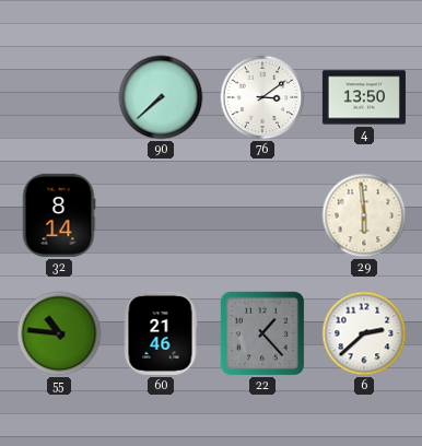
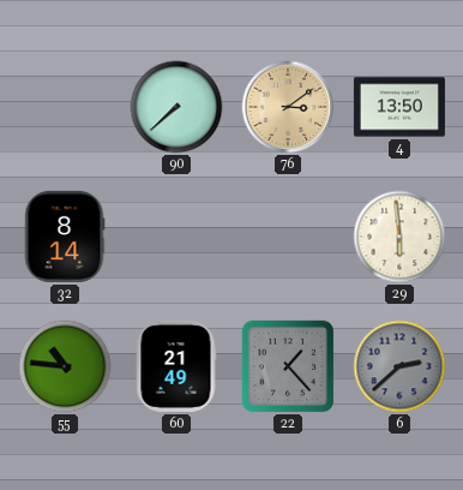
76 dial: white -> champagne
60: 21:46 -> 21:49
6 dial: white -> grey
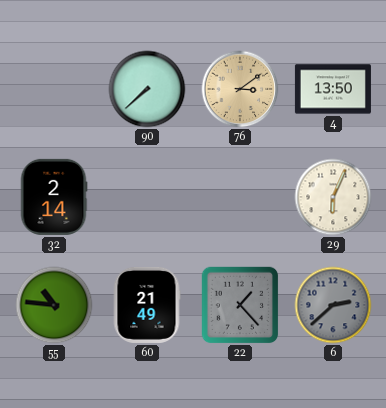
32: 8:14 -> 2:14
29: 5:59 -> 6:04
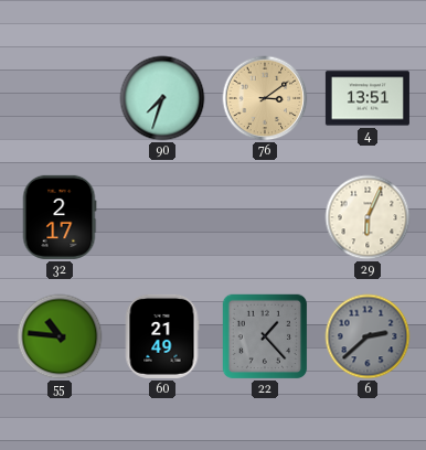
90: 7:38 -> 7:33
4: 13:50 -> 13:51
32: 2:14 -> 2:17
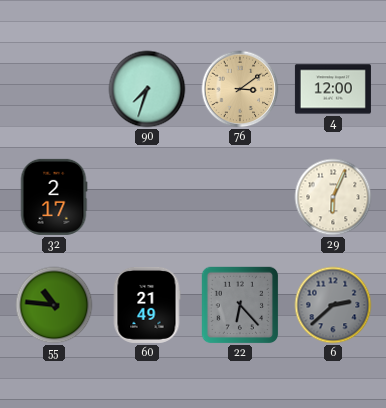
4: 13:51 -> 12:00
22: 1:23 -> 6:23
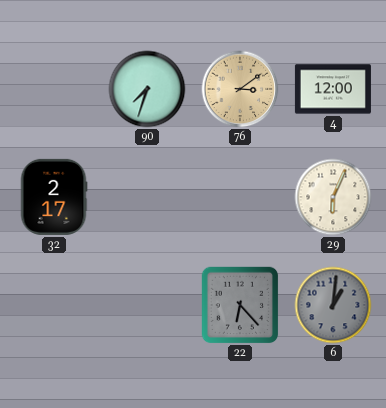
55: 10:46 -> none
60: 21:49 -> none
6: 2:38 -> 1:01
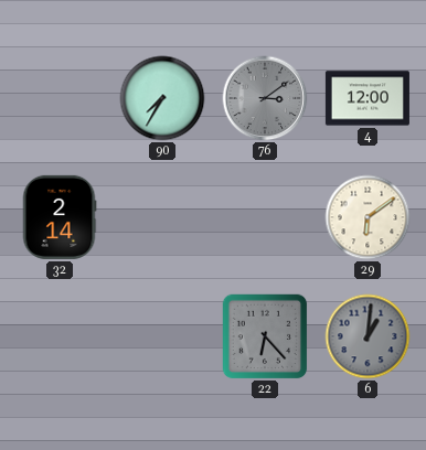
90: 7:33 -> 7:35
76 dial: champagne -> grey
32: 2:17 -> 2:14
29: 6:04 -> 6:09
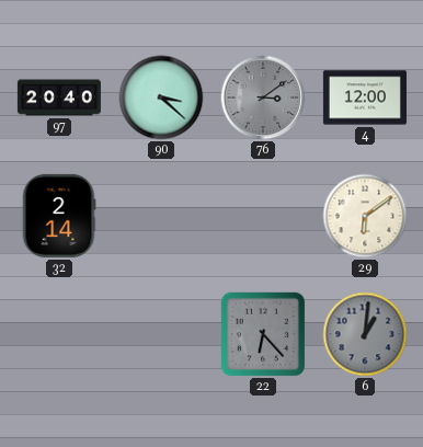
97: none -> 20:40
90: 7:35 -> 3:22
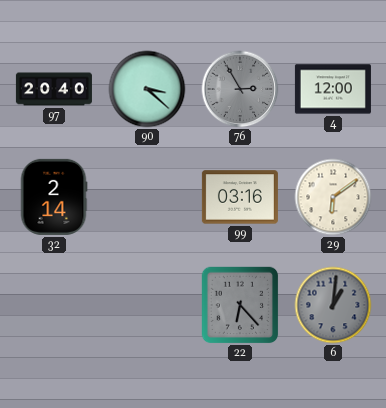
76: 3:09 -> 2:55
99: none -> 03:16
